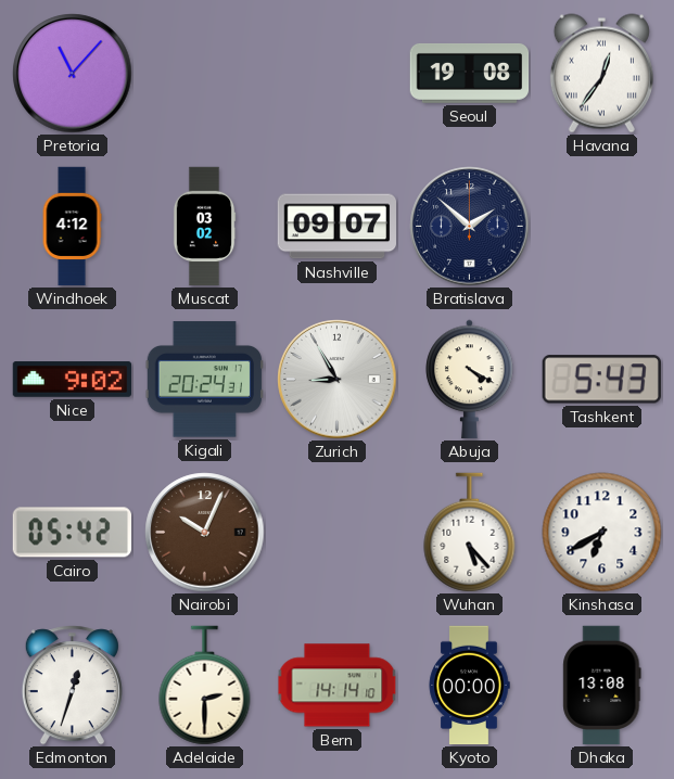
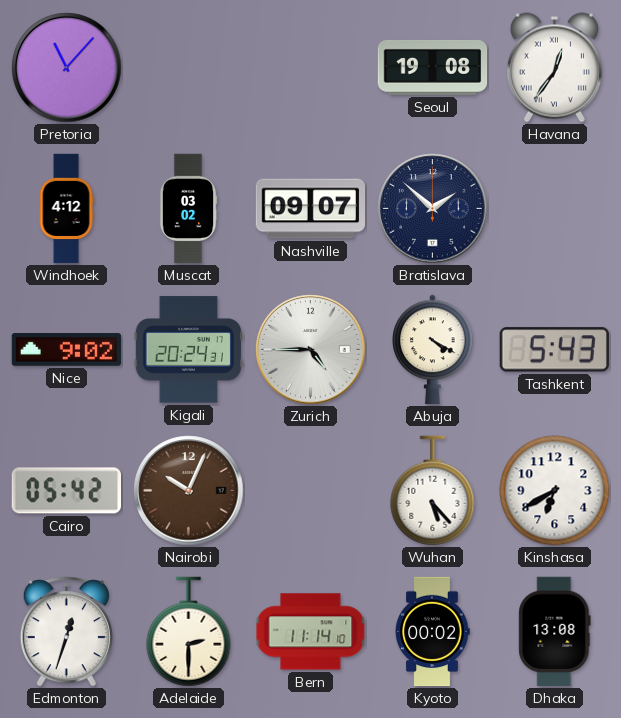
Zurich: 8:55 -> 4:45
Bern: 14:14 -> 11:14
Kyoto: 00:00 -> 00:02
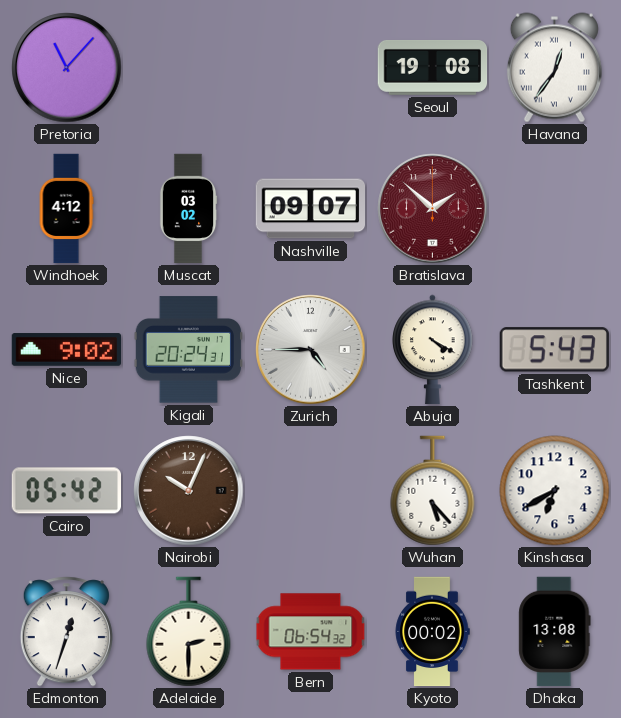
Bratislava dial: navy -> burgundy
Bern: 11:14 -> 06:54
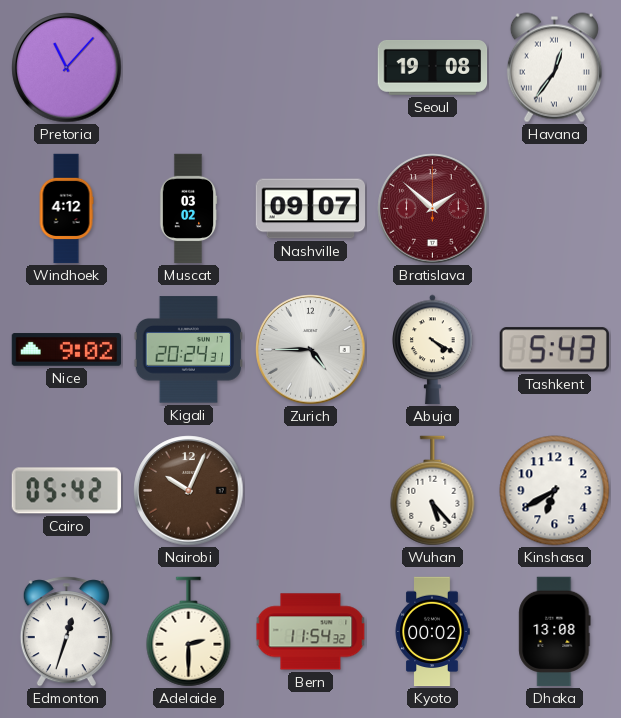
Bern: 06:54 -> 11:54
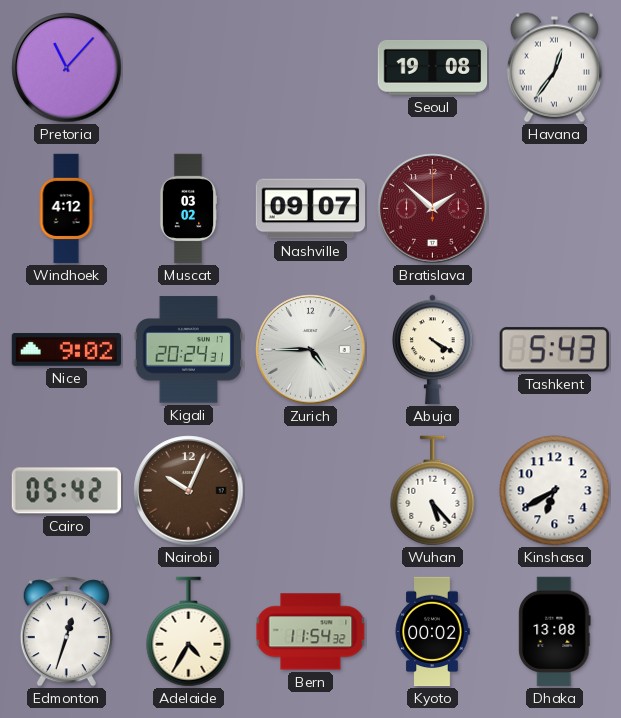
Adelaide: 2:30 -> 4:35
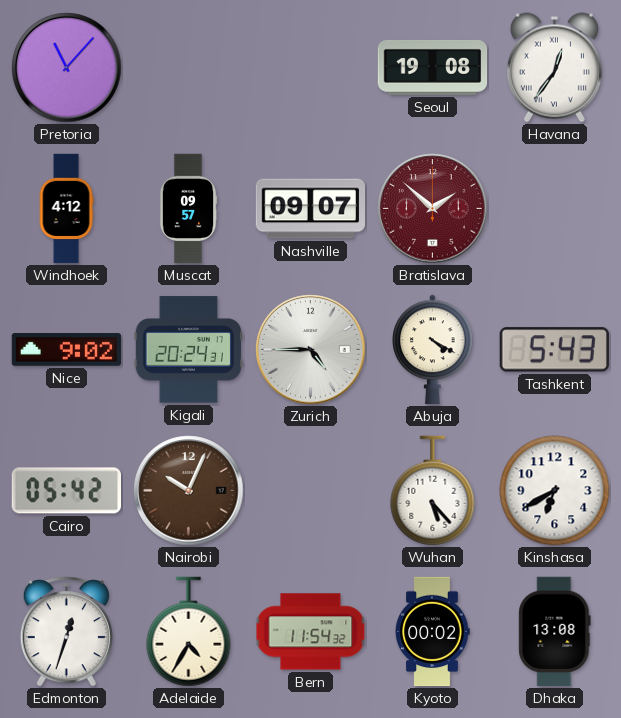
Muscat: 03:02 -> 09:57
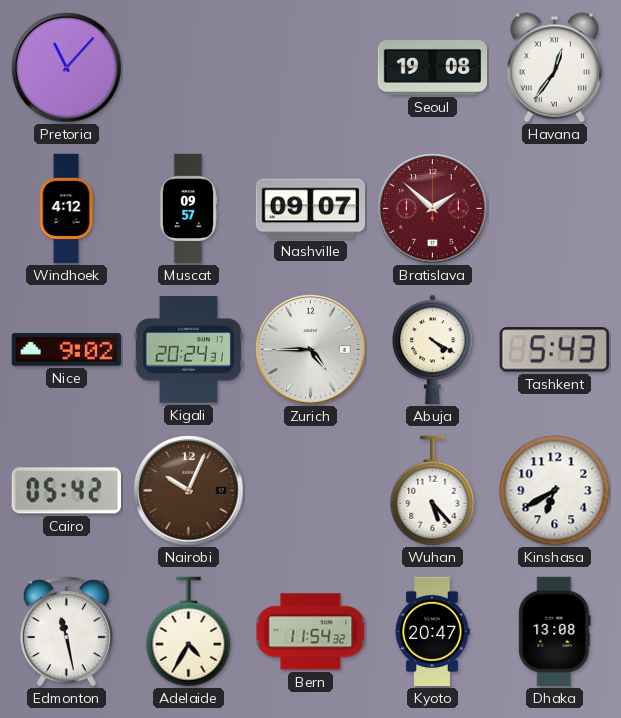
Edmonton: 12:33 -> 11:28
Kyoto: 00:02 -> 20:47
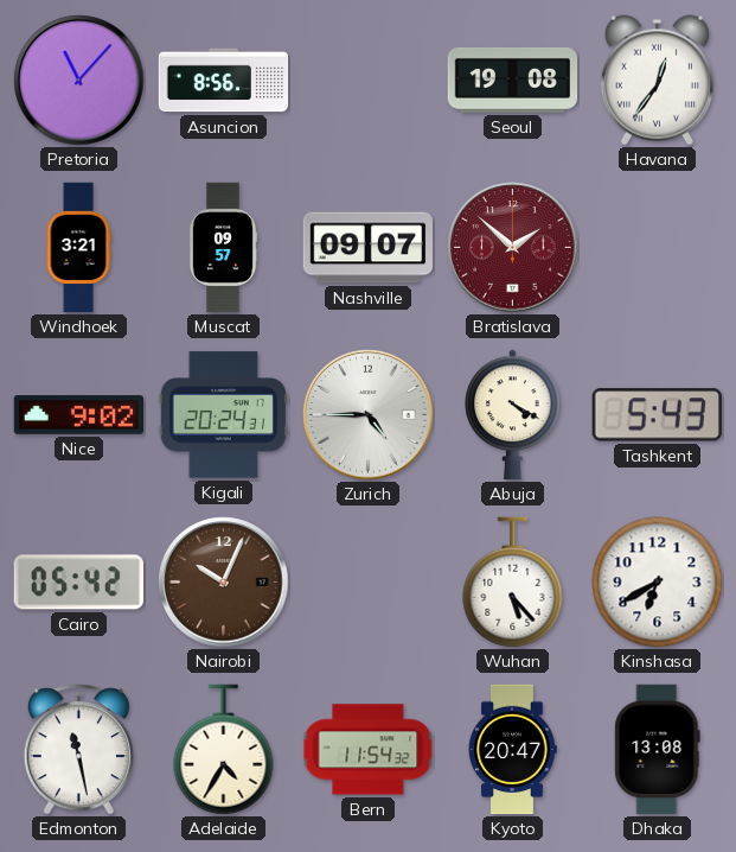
Asuncion: none -> 8:56
Windhoek: 4:12 -> 3:21
